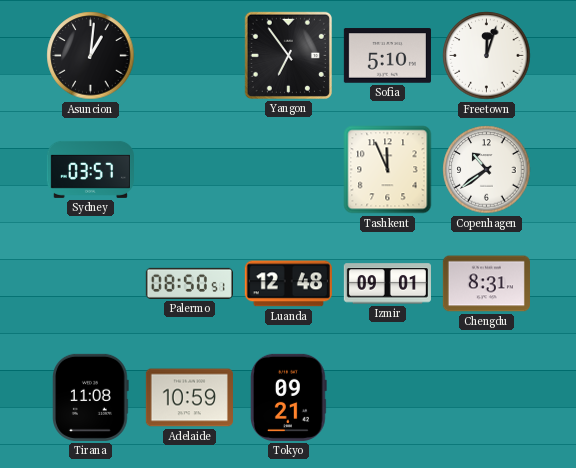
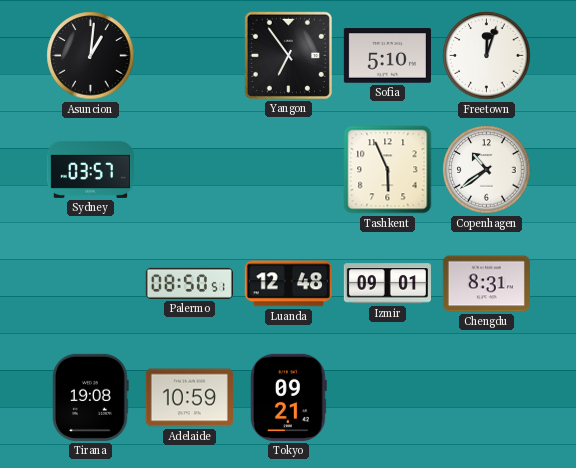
Tashkent: 11:56 -> 5:56
Tirana: 11:08 -> 19:08
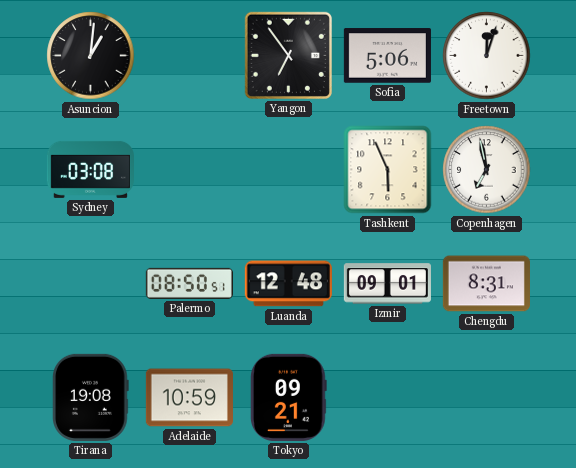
Sofia: 5:10 -> 5:06
Sydney: 03:57 -> 03:08
Copenhagen: 10:39 -> 6:58
